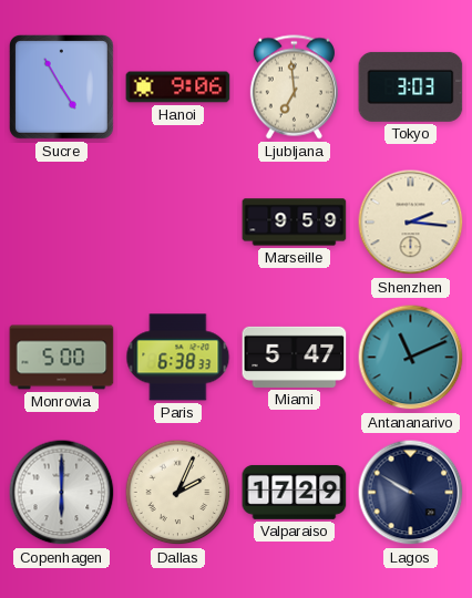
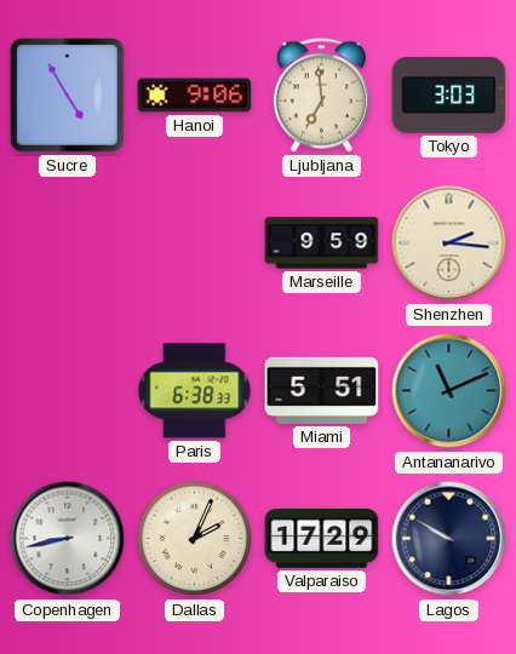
Monrovia: 5:00 -> none
Miami: 5:47 -> 5:51
Copenhagen: 6:00 -> 8:43
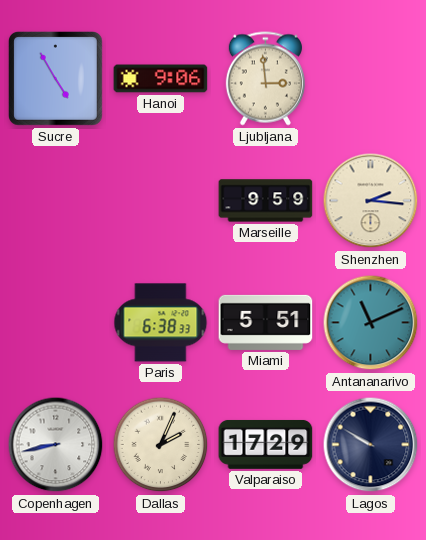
Ljubljana: 6:59 -> 2:59
Tokyo: 3:03 -> none
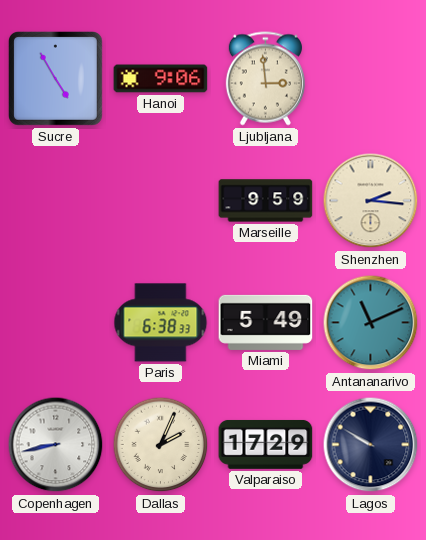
Miami: 5:51 -> 5:49
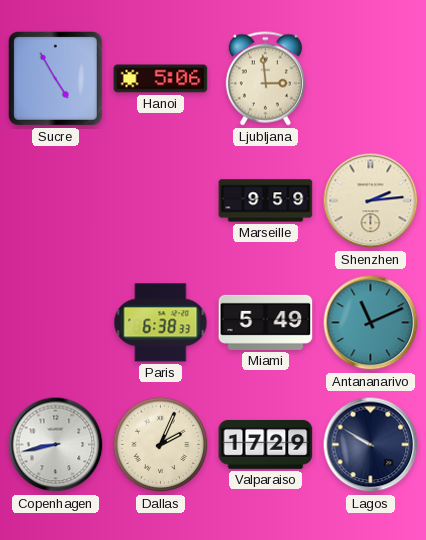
Hanoi: 9:06 -> 5:06
Shenzhen: 2:16 -> 2:14
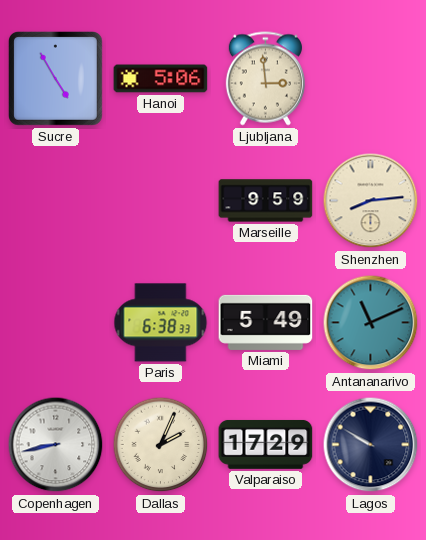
Shenzhen: 2:14 -> 8:14
